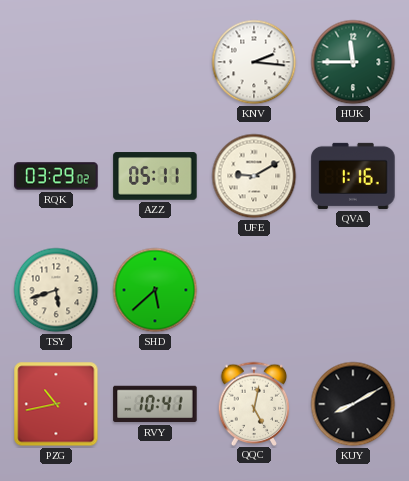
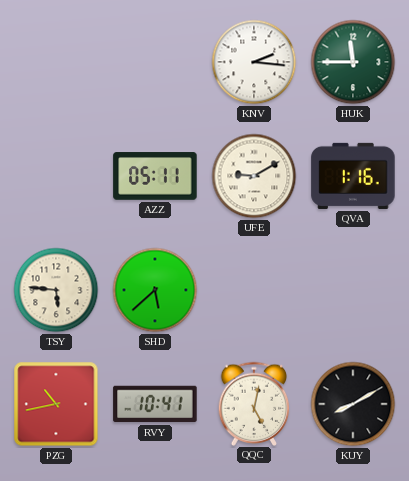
RQK: 03:29 -> none
TSY: 5:42 -> 5:46
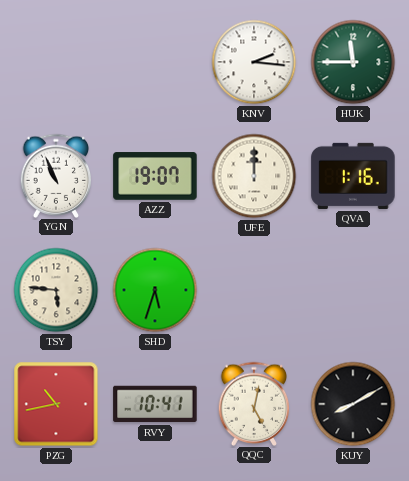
YGN: none -> 10:56
AZZ: 05:11 -> 19:07
UFE: 9:10 -> 12:00
SHD: 5:38 -> 5:33
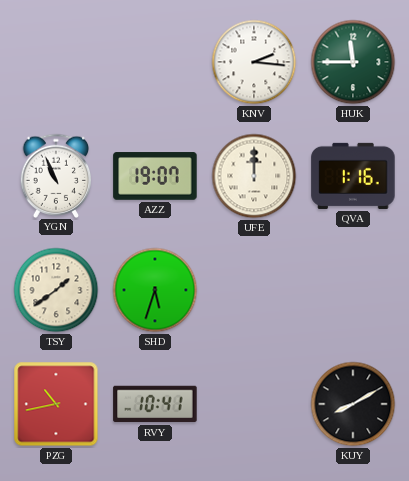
TSY: 5:46 -> 1:39
QQC: 5:02 -> none
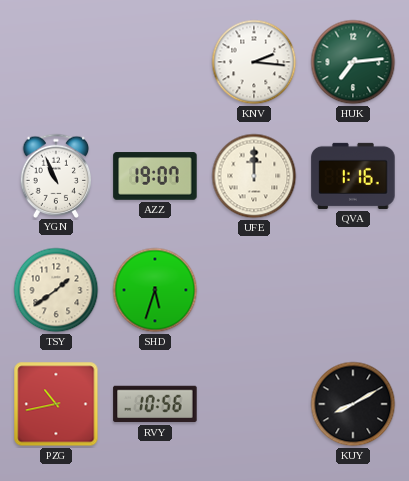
HUK: 11:45 -> 7:14
RVY: 10:41 -> 10:56
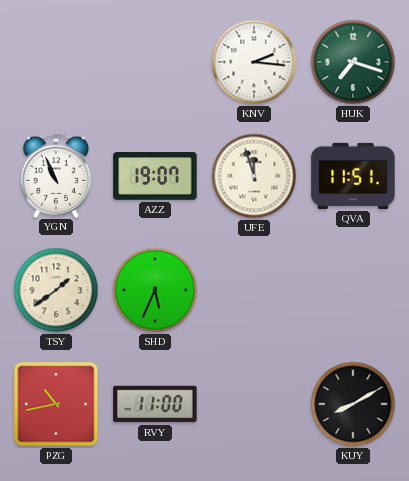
HUK: 7:14 -> 7:18
UFE: 12:00 -> 11:57
QVA: 1:16 -> 11:51
SHD: 5:33 -> 5:34
RVY: 10:56 -> 11:00
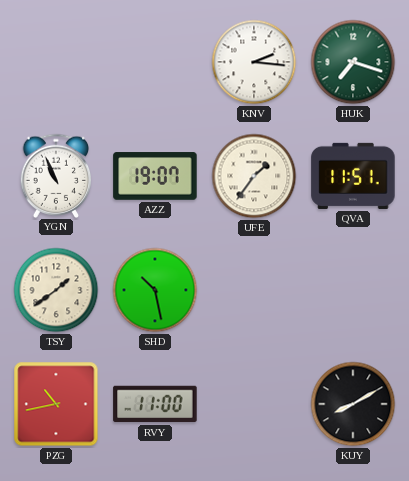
UFE: 11:57 -> 1:36
SHD: 5:34 -> 10:28
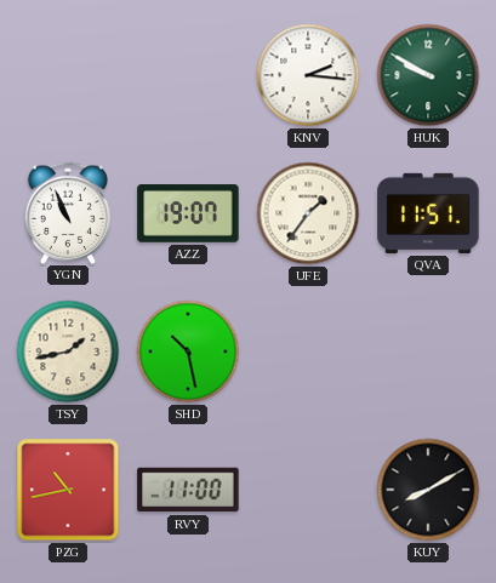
HUK: 7:18 -> 9:50
TSY: 1:39 -> 1:43
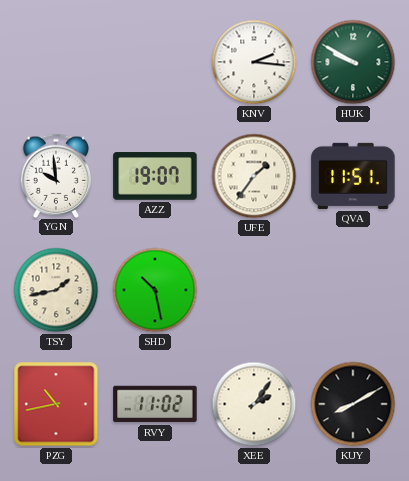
YGN: 10:56 -> 9:59
RVY: 11:00 -> 11:02
XEE: none -> 2:06
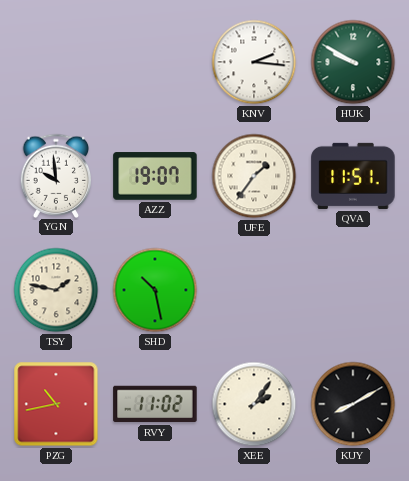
TSY: 1:43 -> 1:47
